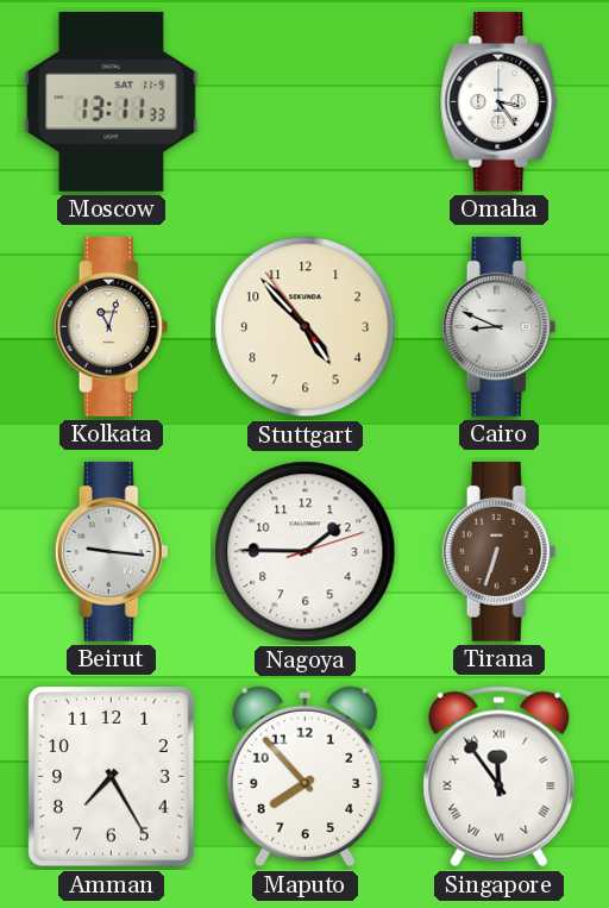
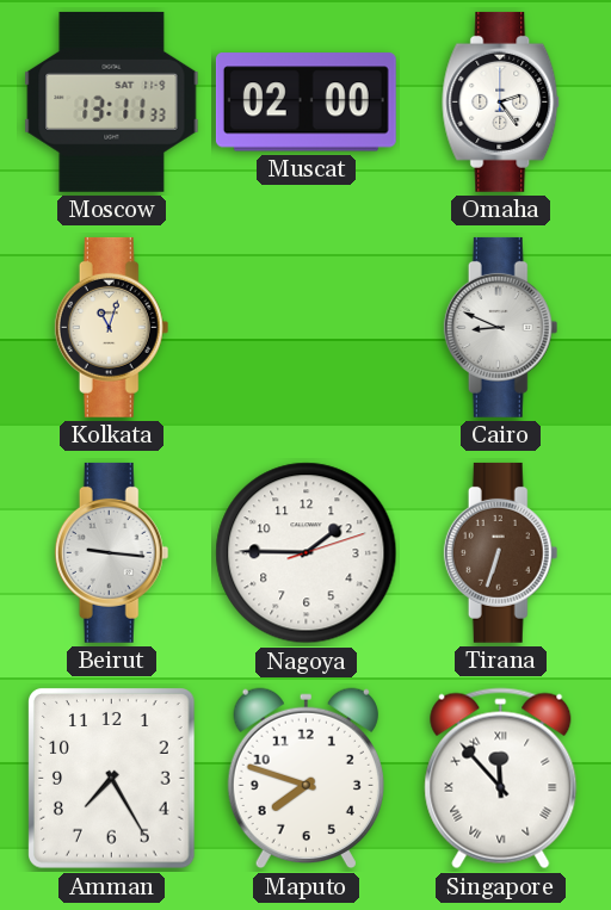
Muscat: none -> 02:00
Omaha: 3:24 -> 2:24
Stuttgart: 4:52 -> none
Maputo: 7:53 -> 7:48
Singapore: 11:54 -> 11:53
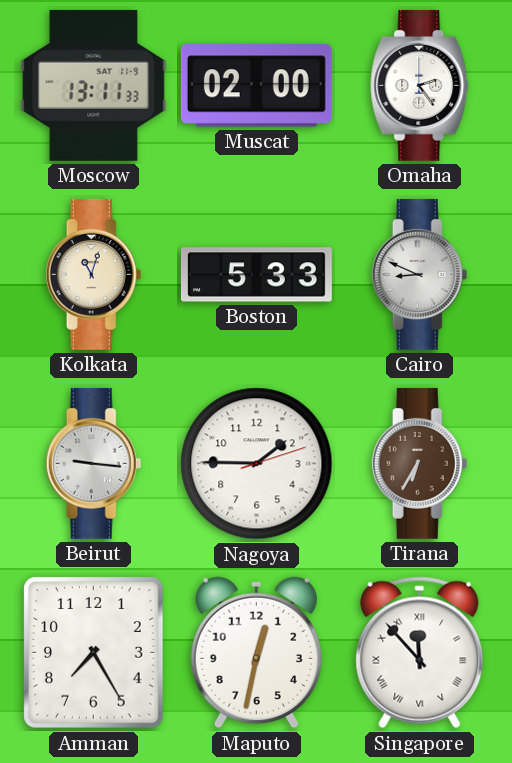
Boston: none -> 5:33
Tirana: 6:33 -> 6:35
Maputo: 7:48 -> 12:32
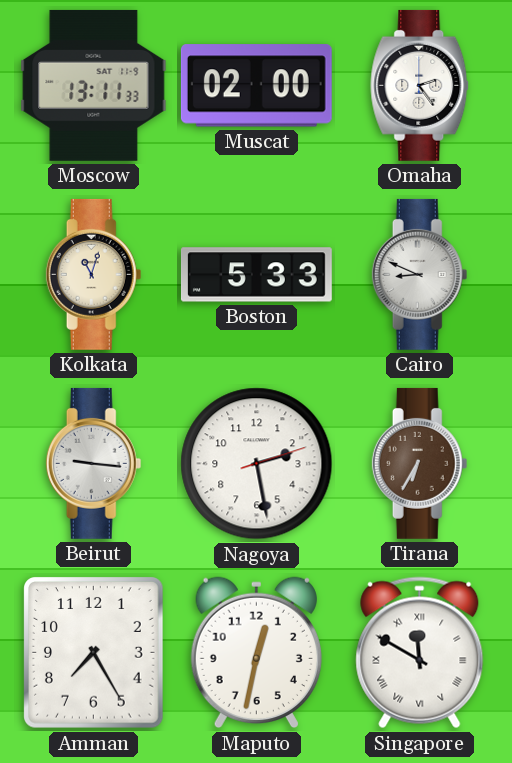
Nagoya: 1:45 -> 2:28
Singapore: 11:53 -> 11:50
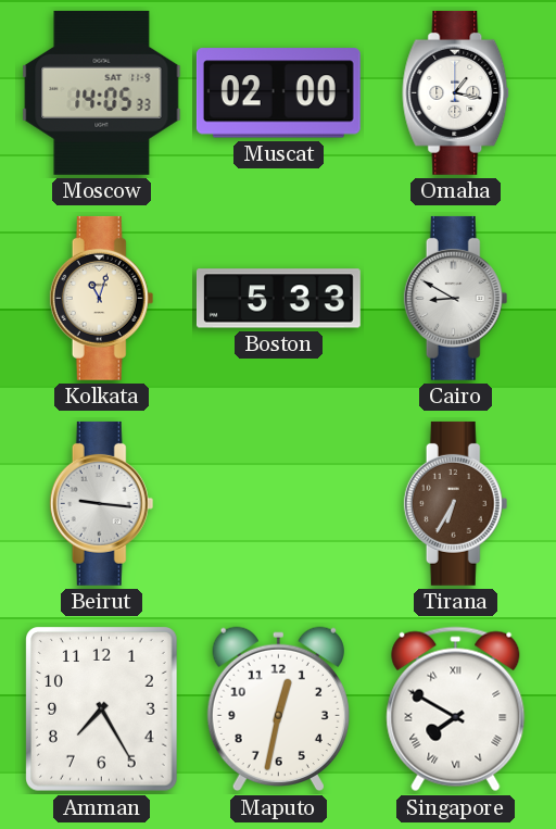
Moscow: 13:11 -> 14:05
Omaha: 2:24 -> 1:17
Cairo: 8:49 -> 8:50
Nagoya: 2:28 -> none
Singapore: 11:50 -> 7:50
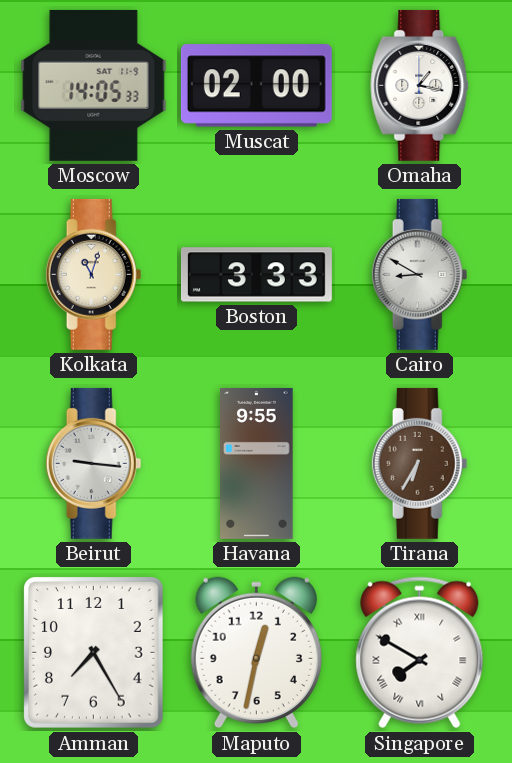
Boston: 5:33 -> 3:33
Havana: none -> 9:55
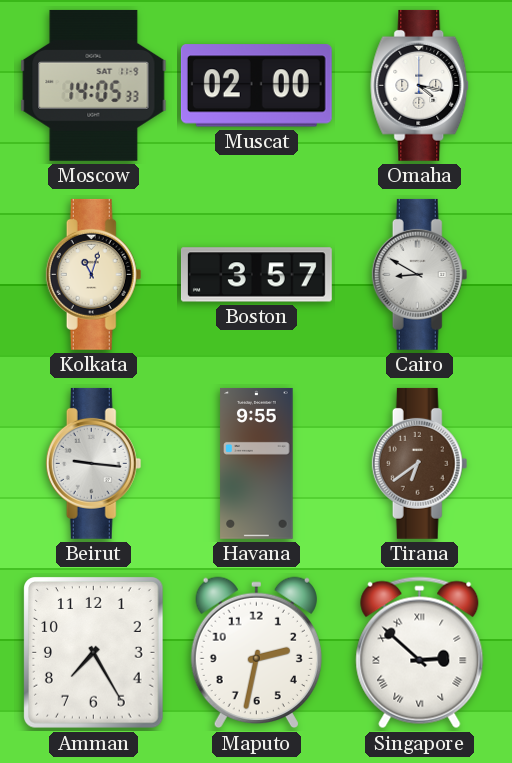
Omaha: 1:17 -> 4:17
Boston: 3:33 -> 3:57
Tirana: 6:35 -> 6:39
Maputo: 12:32 -> 2:32
Singapore: 7:50 -> 2:52
